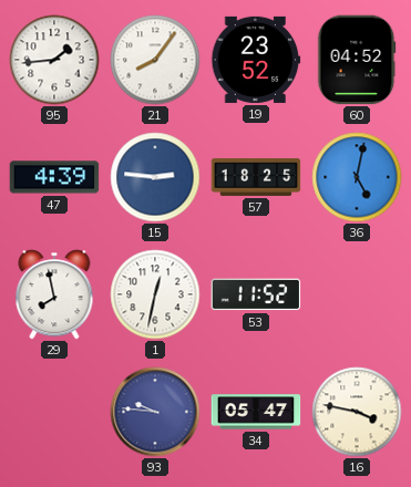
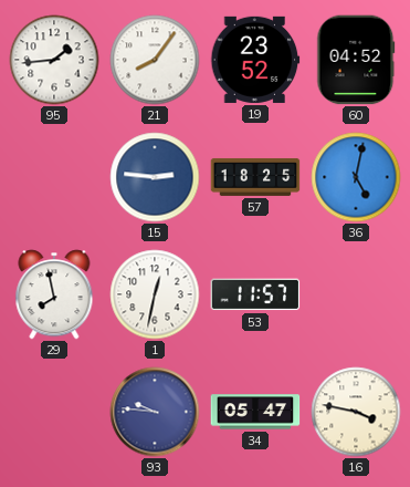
47: 4:39 -> none
53: 11:52 -> 11:57
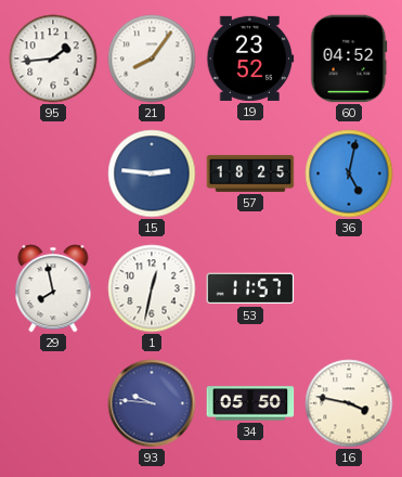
34: 05:47 -> 05:50
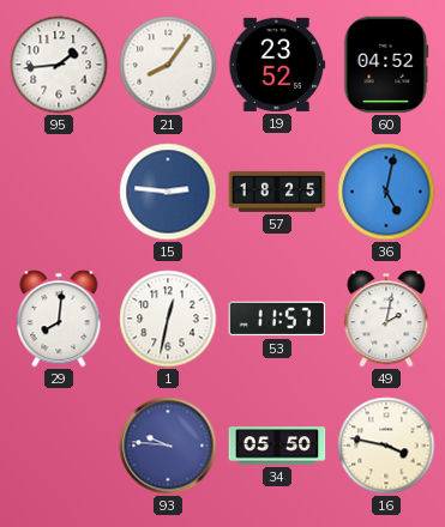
29: 7:58 -> 8:01
49: none -> 2:02
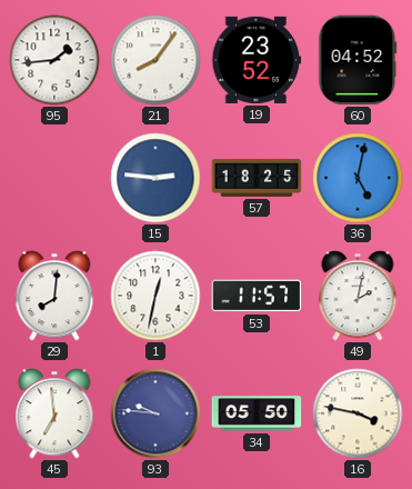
45: none -> 6:59
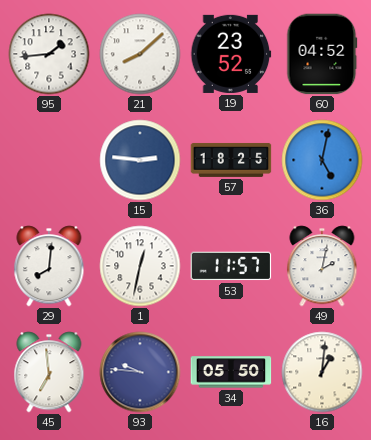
21: 8:06 -> 8:08
16: 3:47 -> 1:01
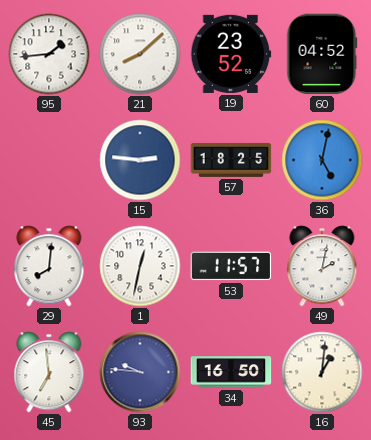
34: 05:50 -> 16:50
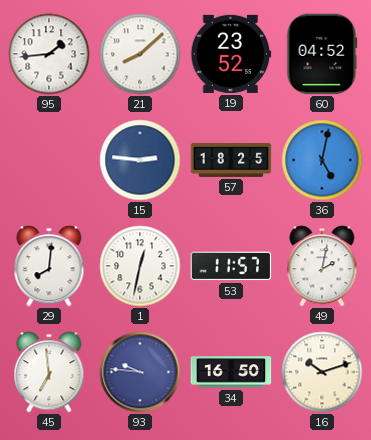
16: 1:01 -> 10:12
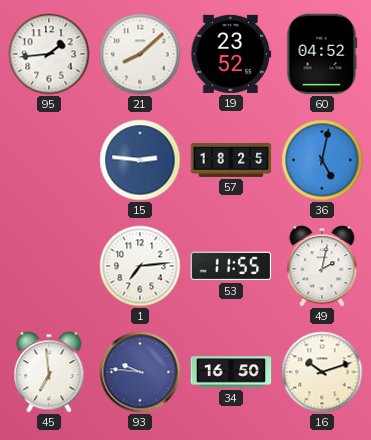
29: 8:01 -> none
1: 12:32 -> 7:14
53: 11:57 -> 11:55
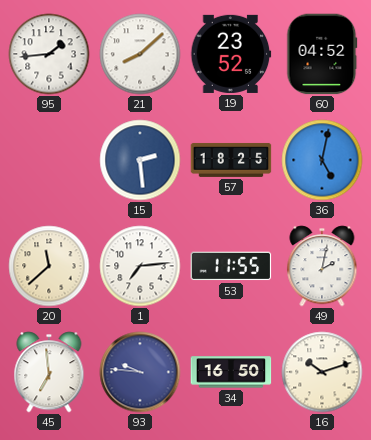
15: 2:46 -> 2:29
20: none -> 11:38
